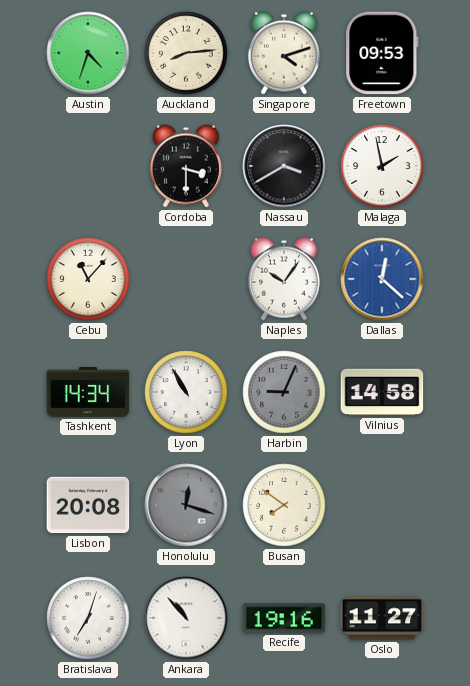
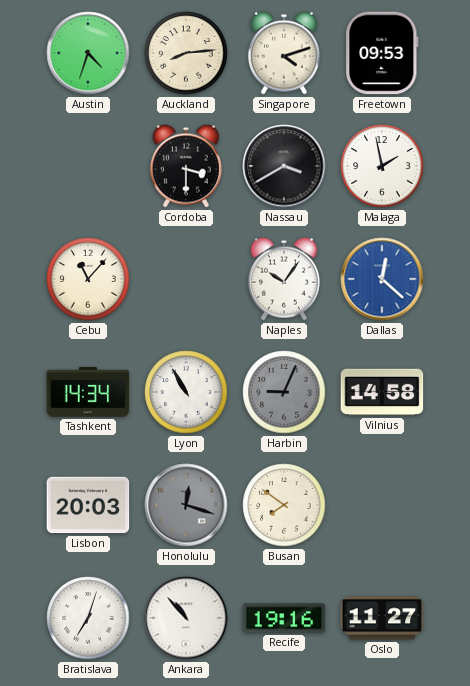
Lisbon: 20:08 -> 20:03
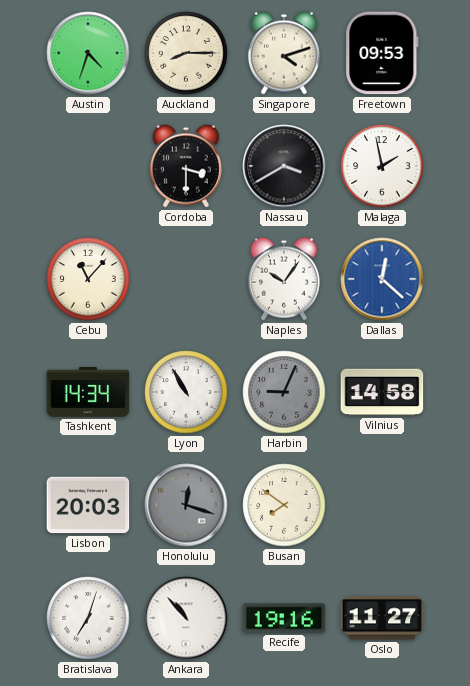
Auckland: 8:14 -> 8:15
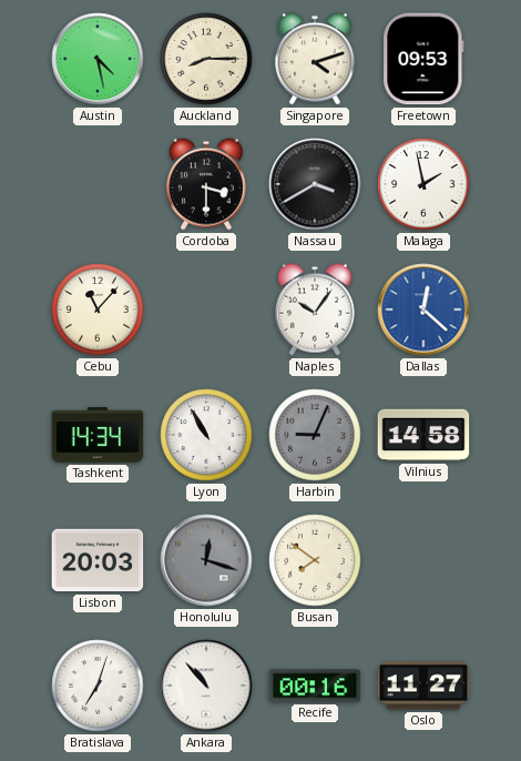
Austin: 4:33 -> 4:28
Recife: 19:16 -> 00:16
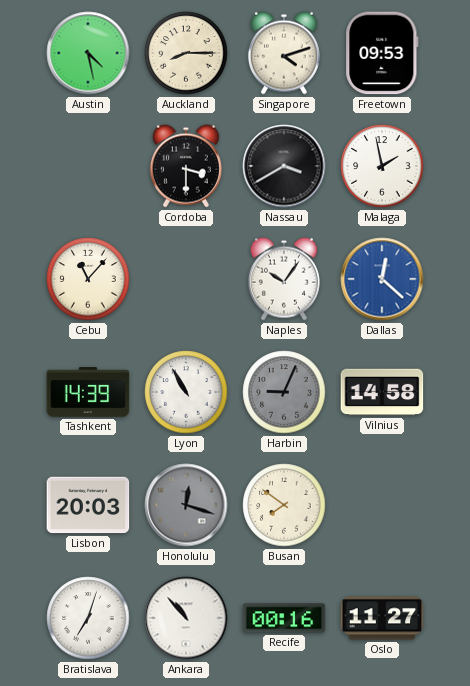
Tashkent: 14:34 -> 14:39
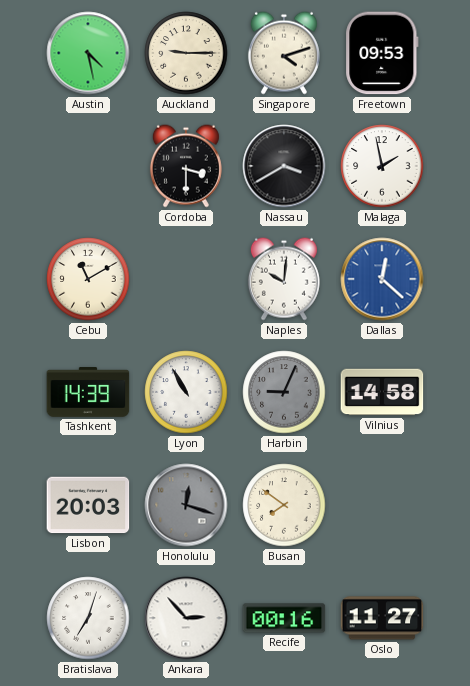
Auckland: 8:15 -> 9:15
Cebu: 11:07 -> 11:10
Naples: 10:06 -> 10:01
Ankara: 10:53 -> 2:53
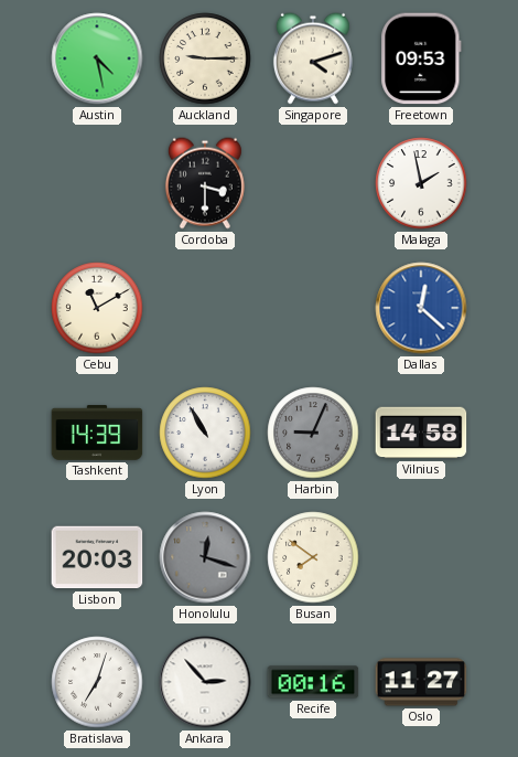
Nassau: 3:40 -> none
Naples: 10:01 -> none
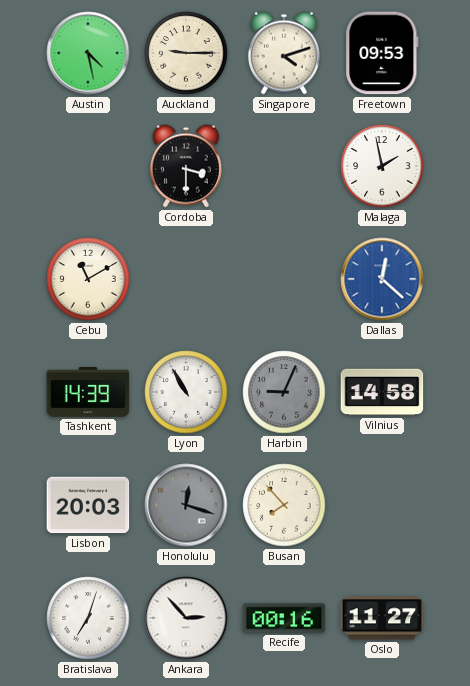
Busan: 7:51 -> 7:53
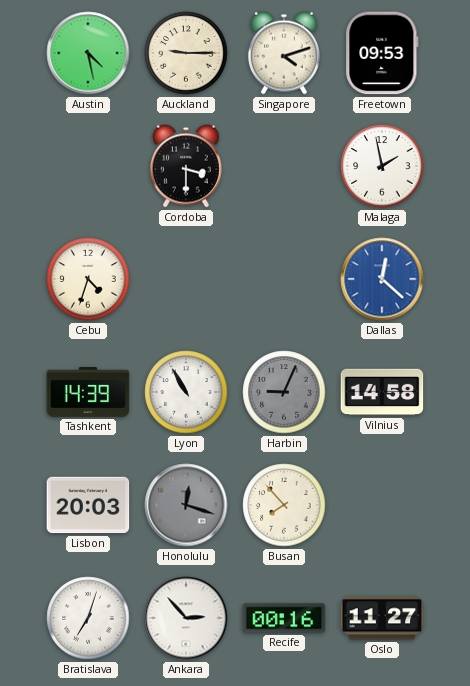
Cebu: 11:10 -> 4:33
